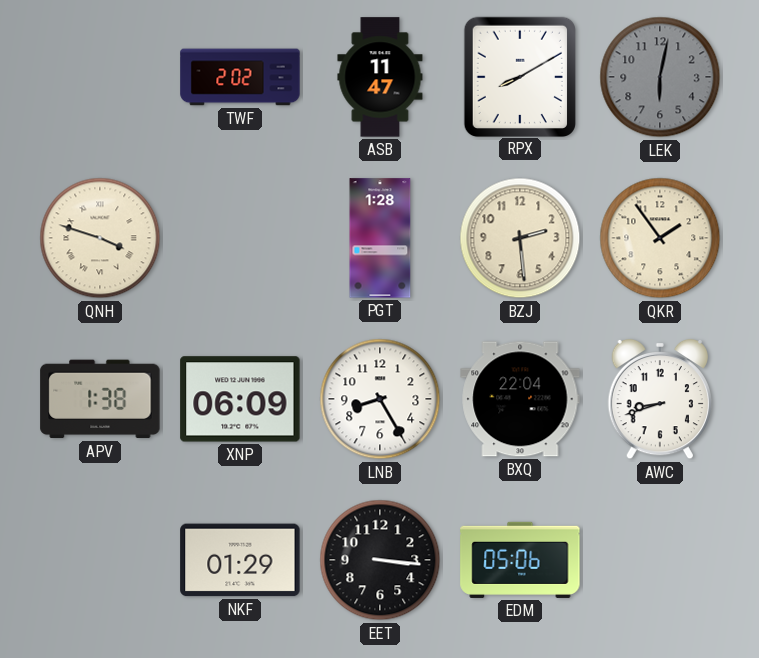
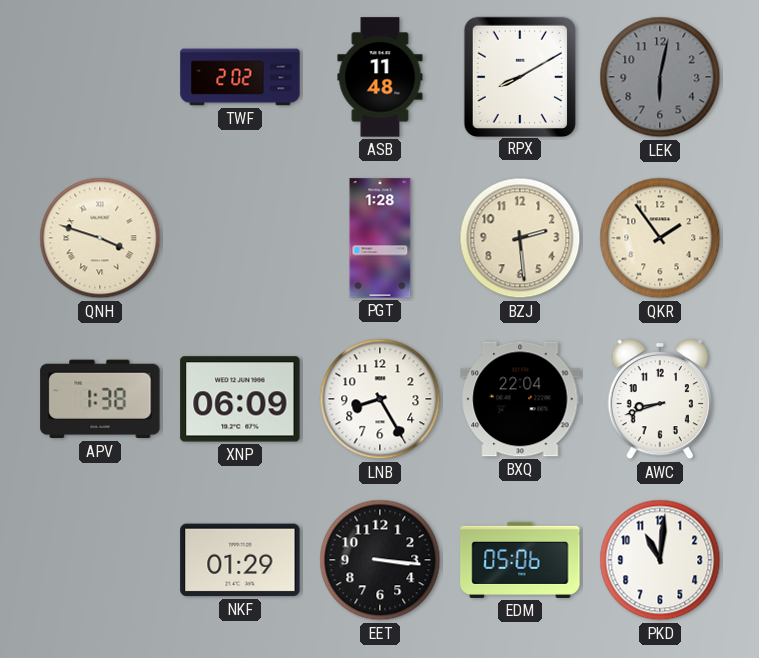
ASB: 11:47 -> 11:48
PKD: none -> 11:01
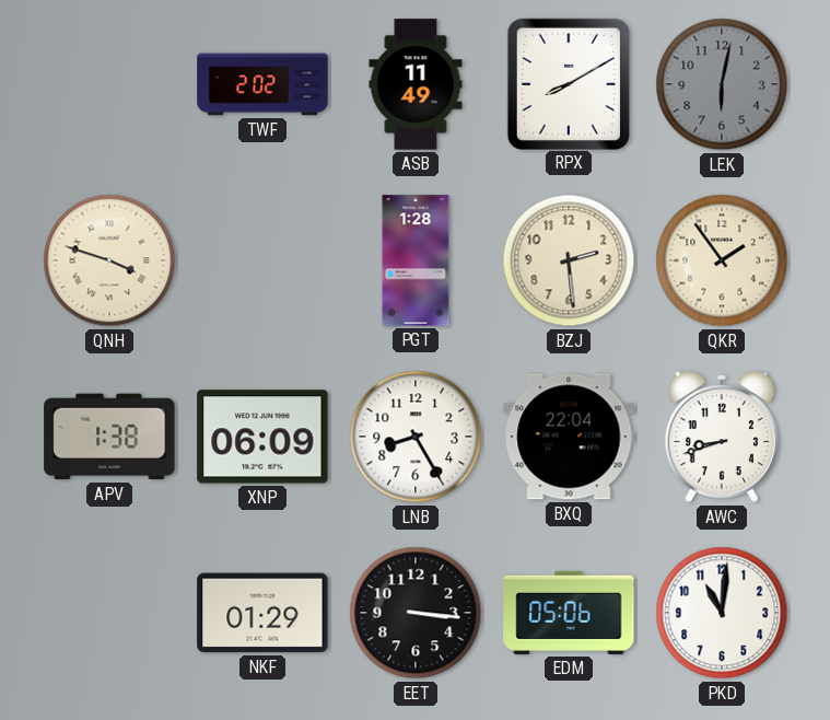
ASB: 11:48 -> 11:49
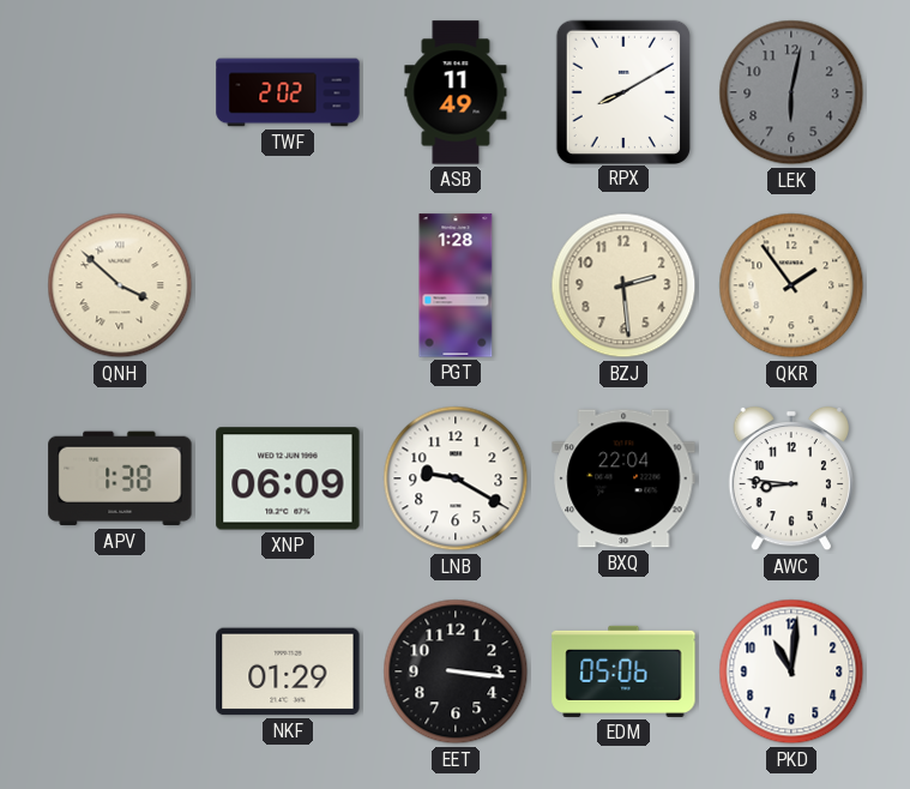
QNH: 3:48 -> 3:52
LNB: 8:25 -> 9:20
AWC: 8:42 -> 8:46
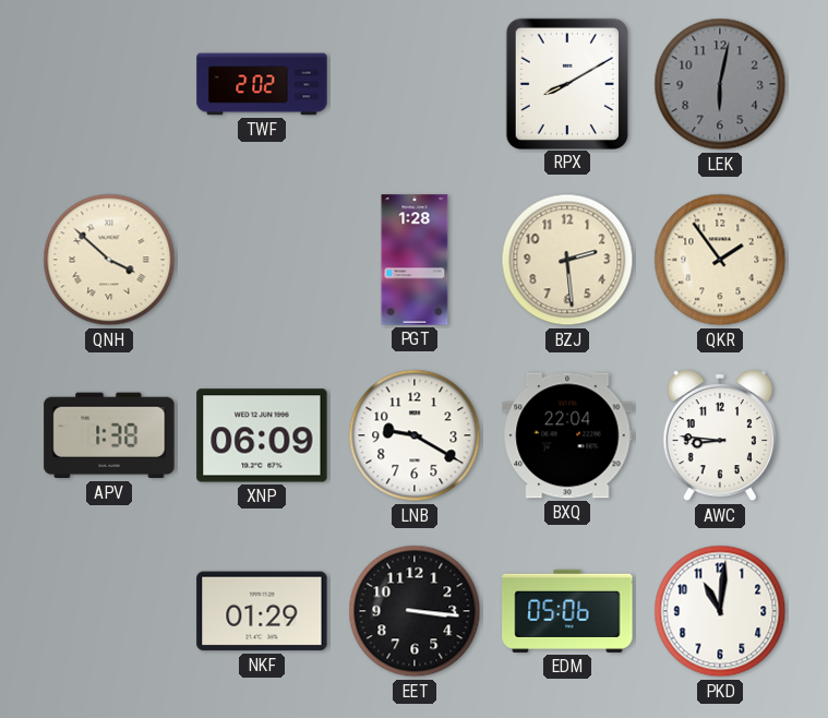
ASB: 11:49 -> none
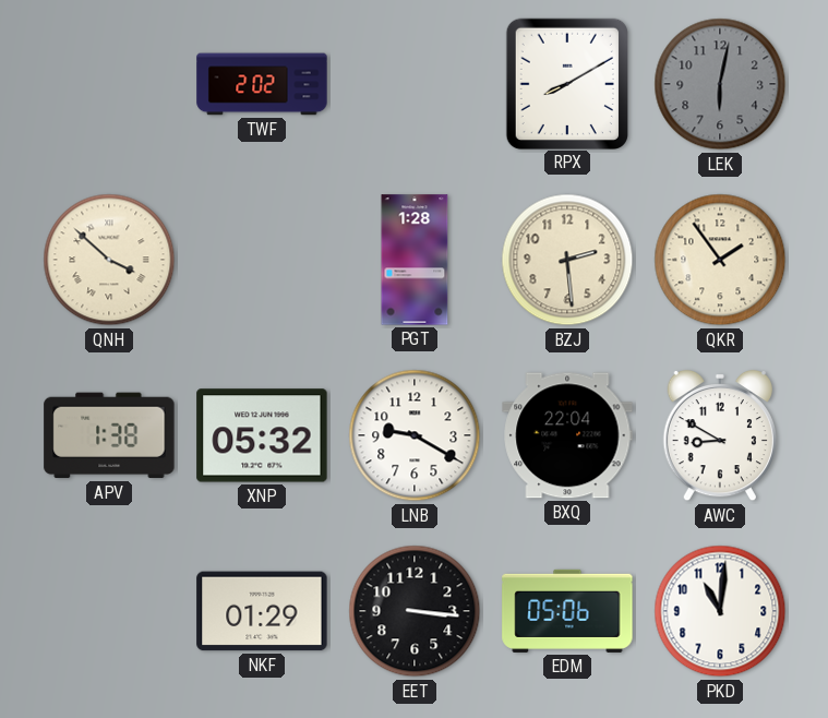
XNP: 06:09 -> 05:32
AWC: 8:46 -> 8:50
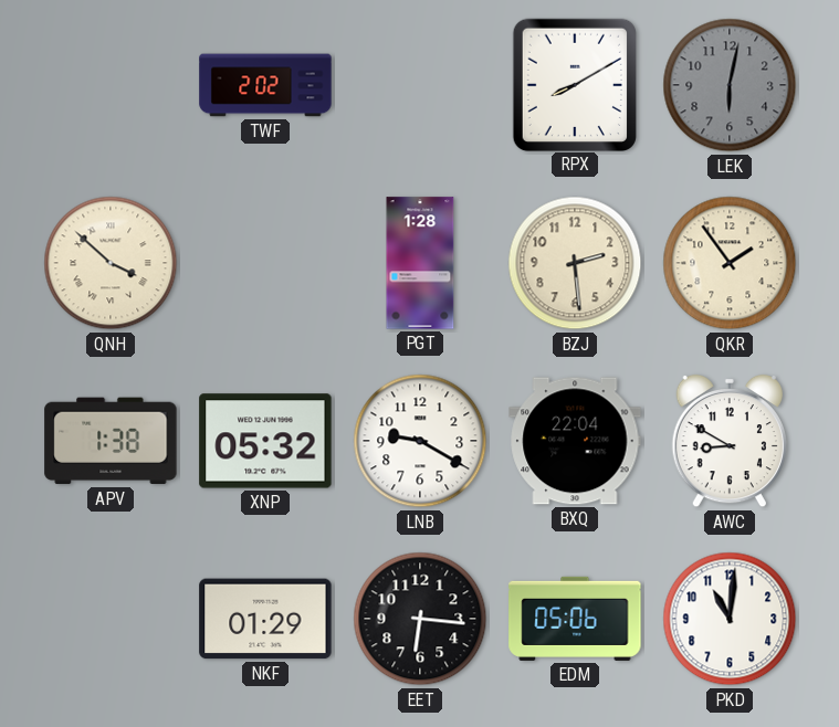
EET: 3:16 -> 6:16
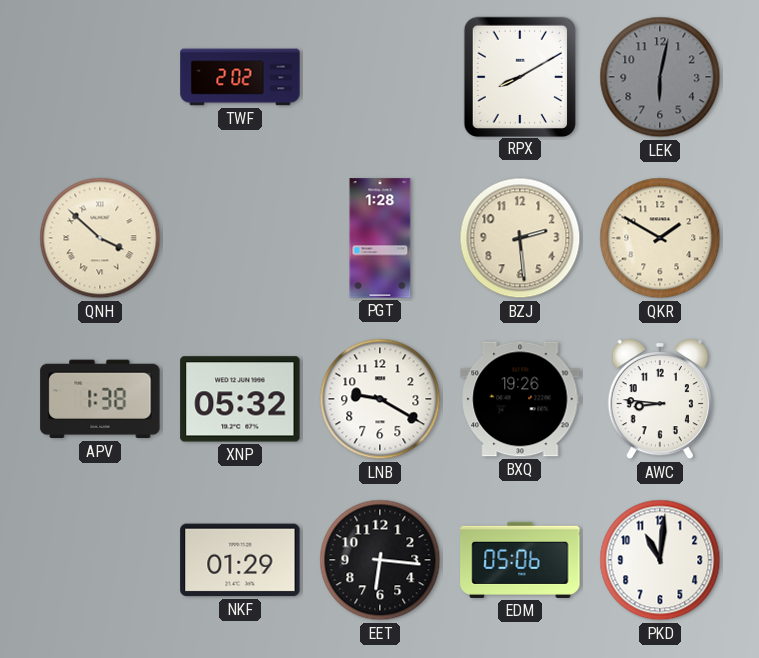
QKR: 1:54 -> 1:50
BXQ: 22:04 -> 19:26
AWC: 8:50 -> 8:46
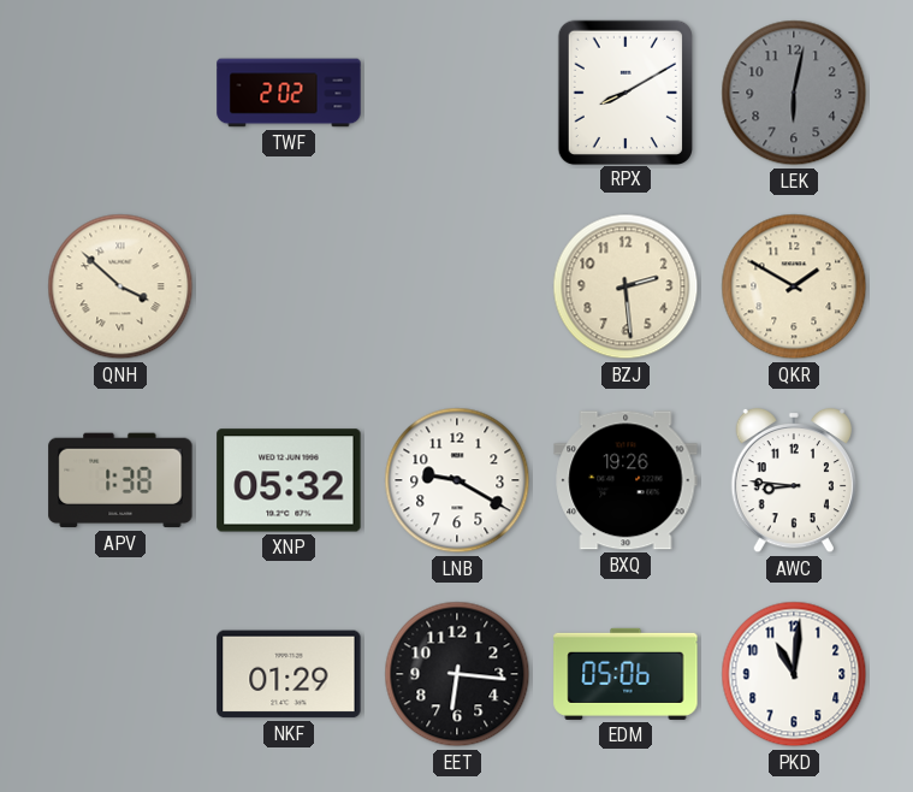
PGT: 1:28 -> none
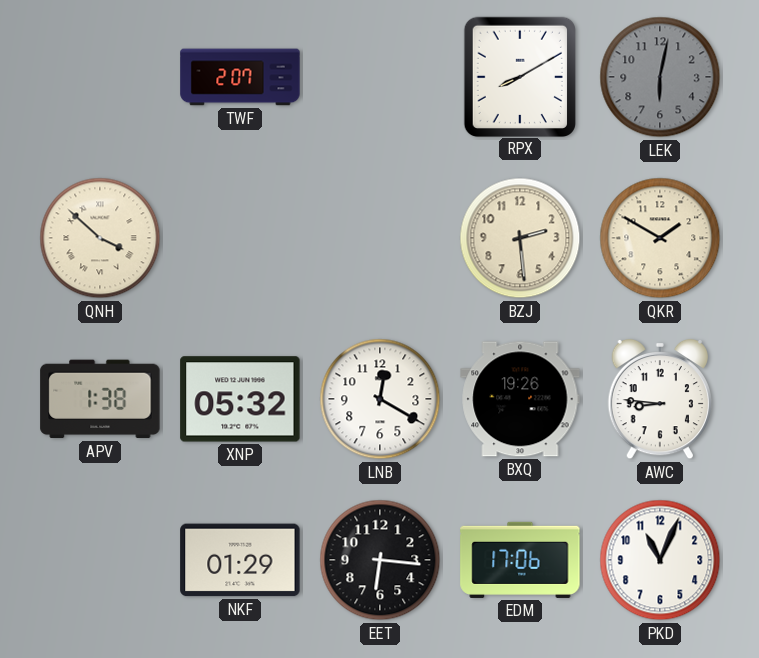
TWF: 2:02 -> 2:07
LNB: 9:20 -> 12:20
EDM: 05:06 -> 17:06
PKD: 11:01 -> 11:04
